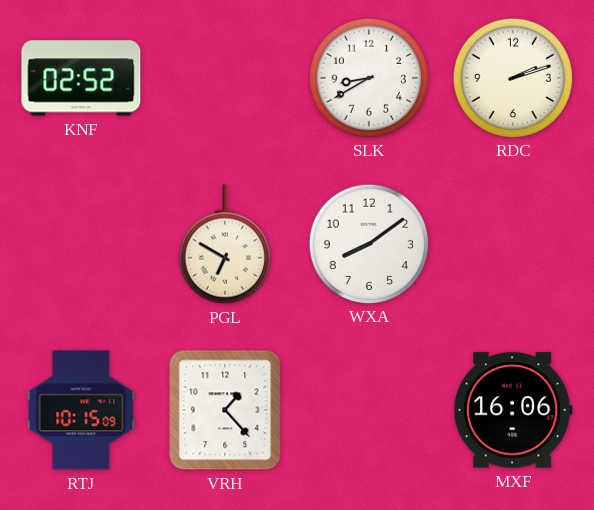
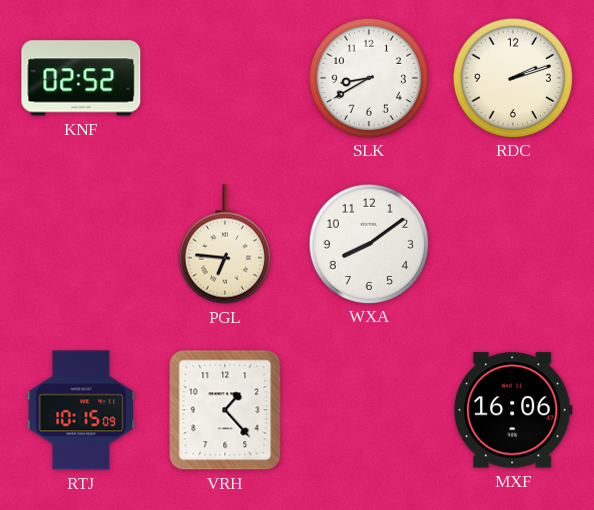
PGL: 6:50 -> 6:46
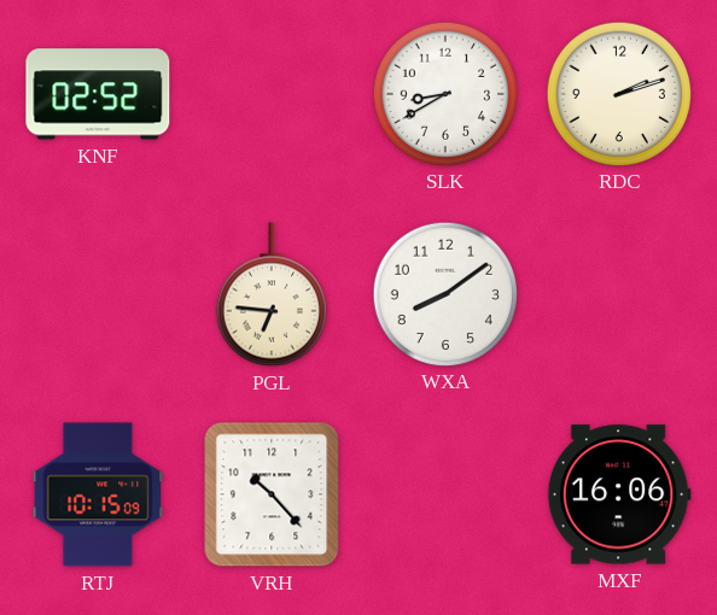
VRH: 1:23 -> 10:23
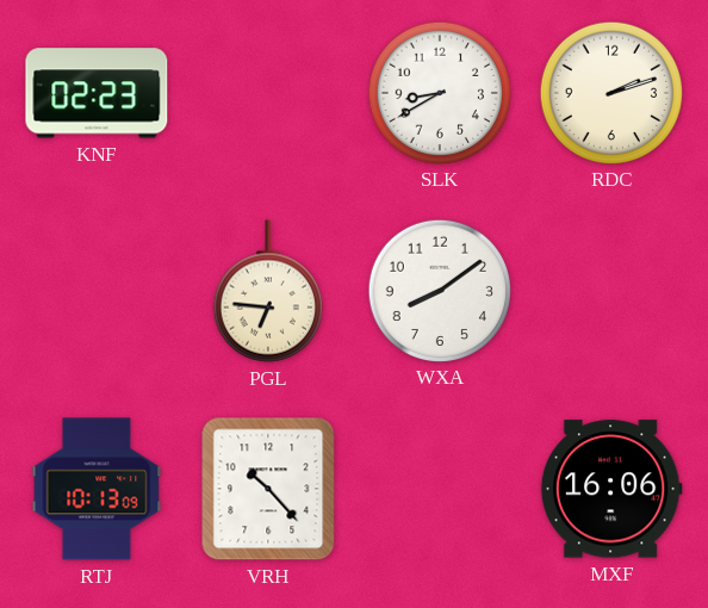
KNF: 02:52 -> 02:23
RTJ: 10:15 -> 10:13
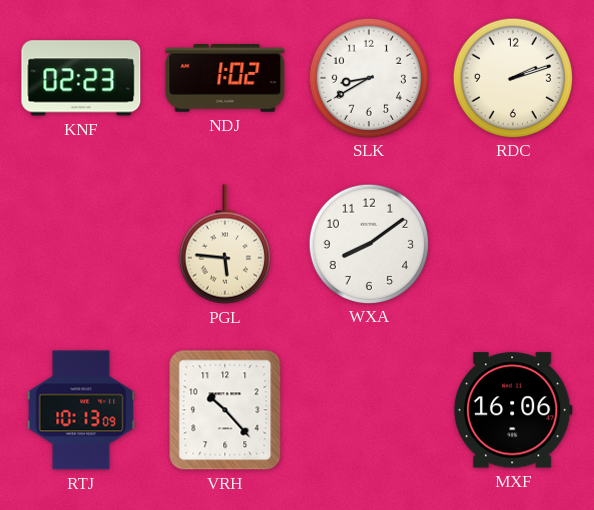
NDJ: none -> 1:02
PGL: 6:46 -> 5:46
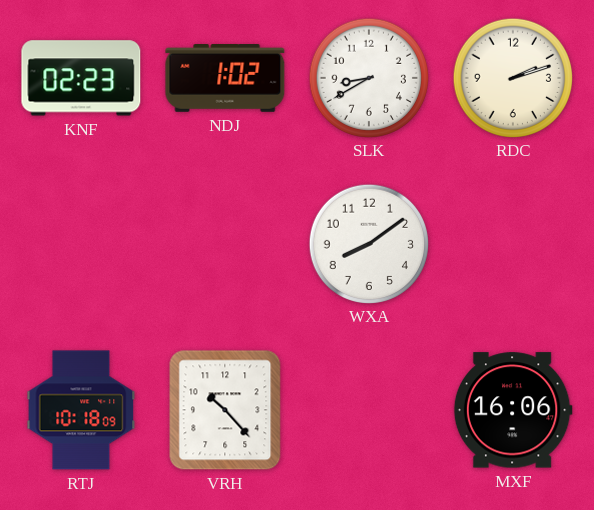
PGL: 5:46 -> none
RTJ: 10:13 -> 10:18
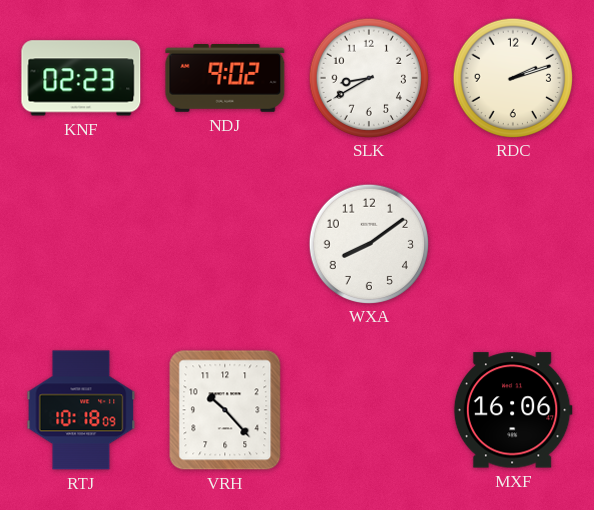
NDJ: 1:02 -> 9:02
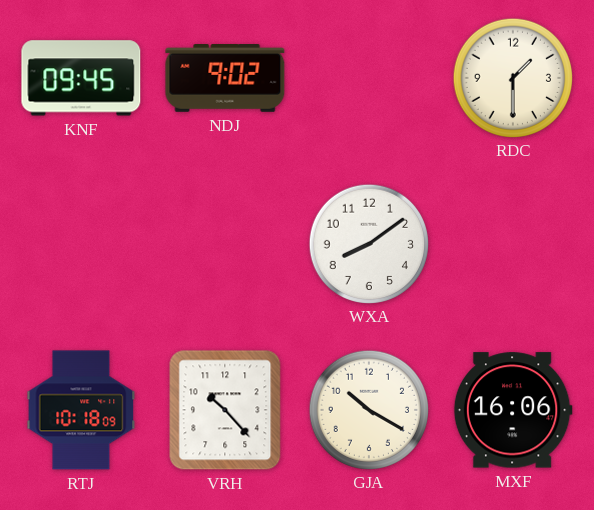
KNF: 02:23 -> 09:45
SLK: 8:40 -> none
RDC: 2:12 -> 1:30
GJA: none -> 10:20
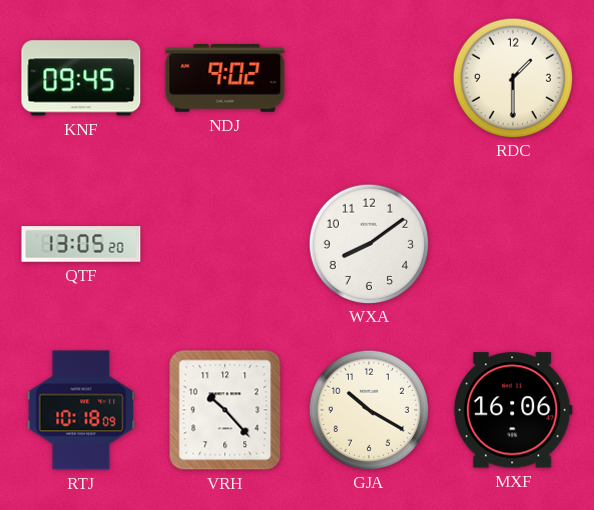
QTF: none -> 13:05
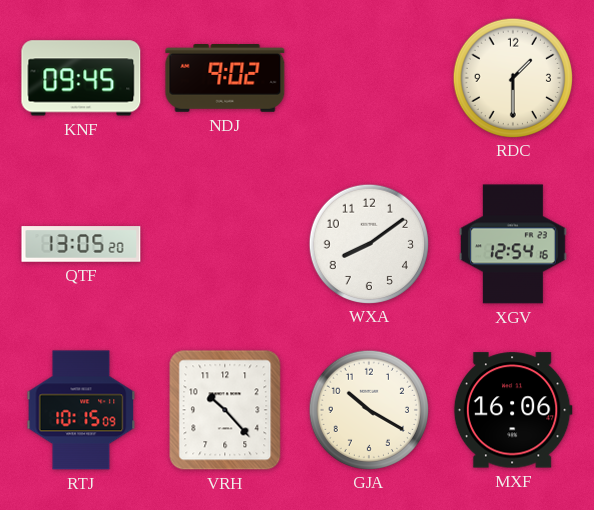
XGV: none -> 12:54
RTJ: 10:18 -> 10:15
